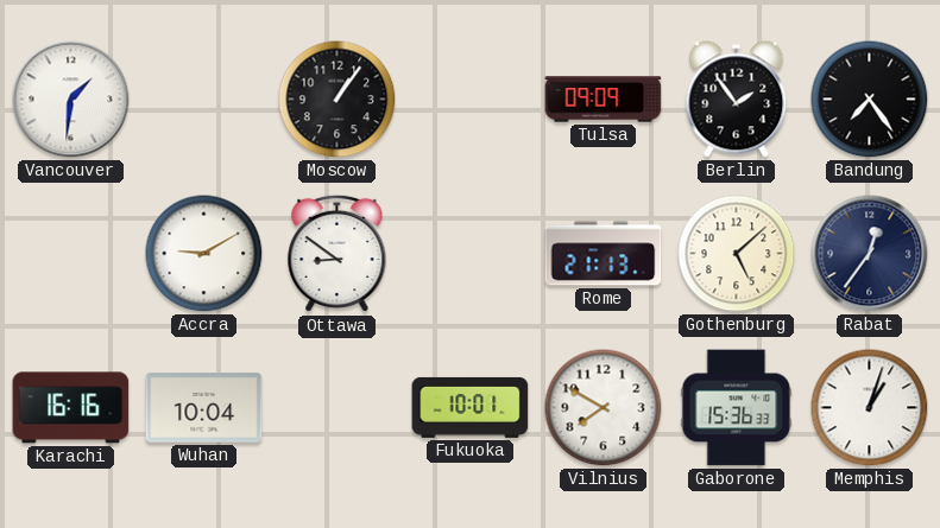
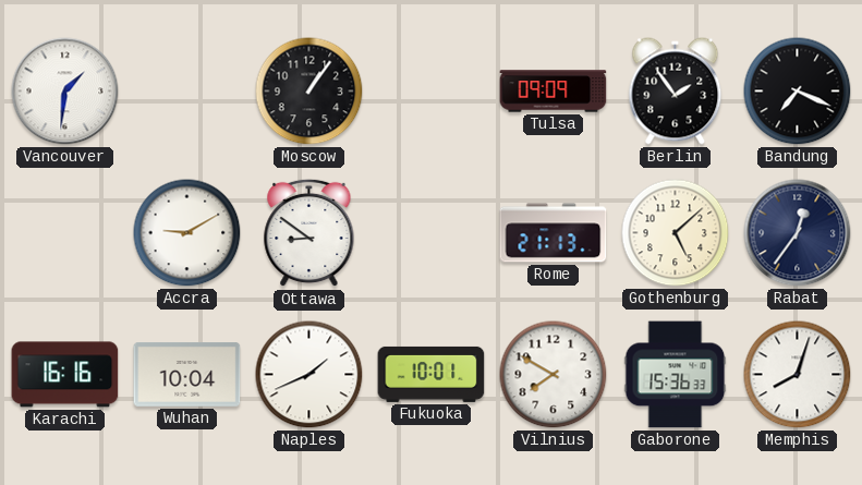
Bandung: 7:24 -> 7:19
Naples: none -> 1:41
Memphis: 1:03 -> 8:03
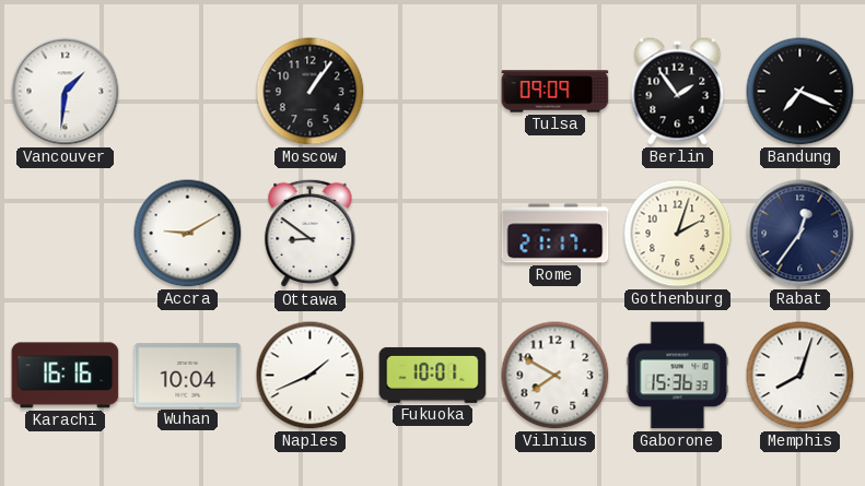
Rome: 21:13 -> 21:17
Gothenburg: 5:08 -> 2:03
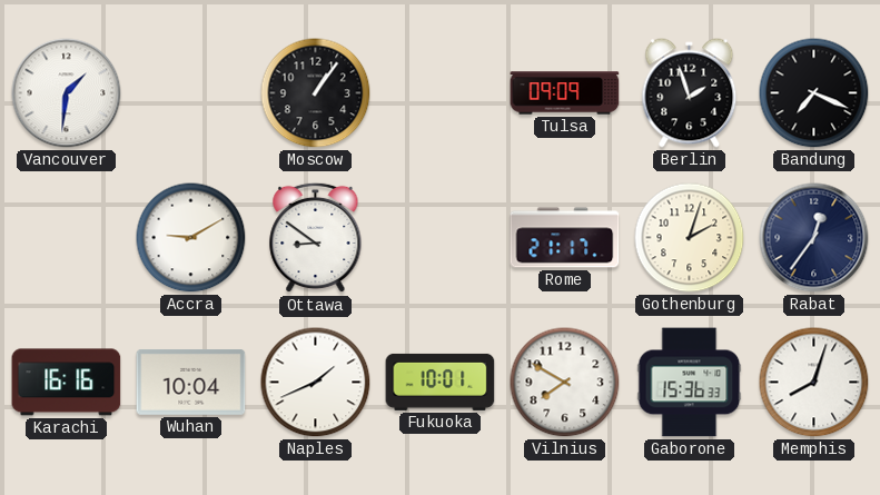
Berlin: 1:54 -> 1:57
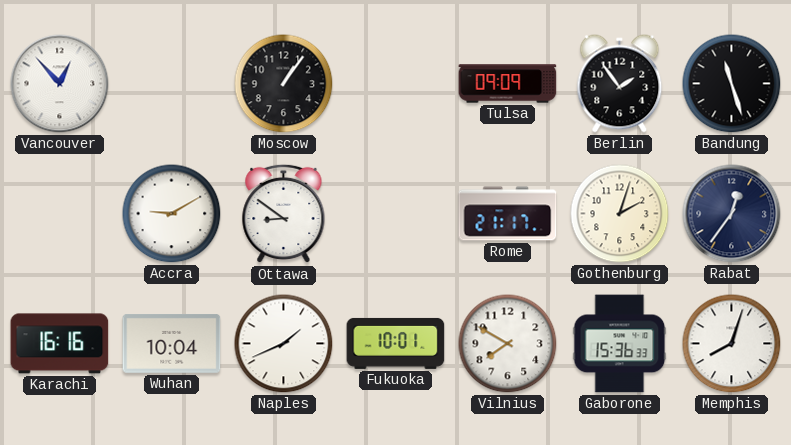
Vancouver: 1:31 -> 12:53
Berlin: 1:57 -> 1:54
Bandung: 7:19 -> 11:27
